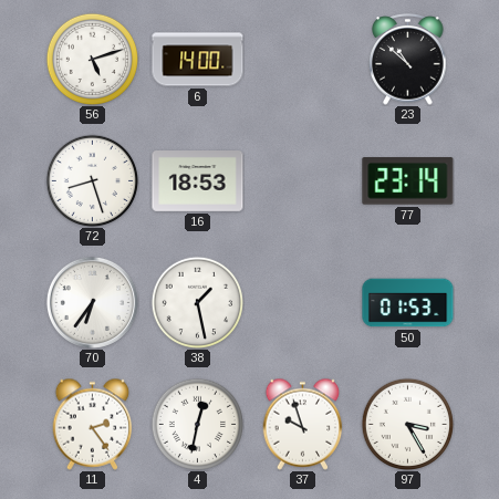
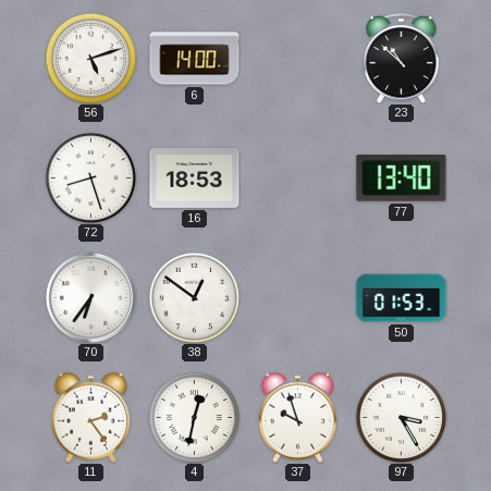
77: 23:14 -> 13:40
38: 1:28 -> 12:51
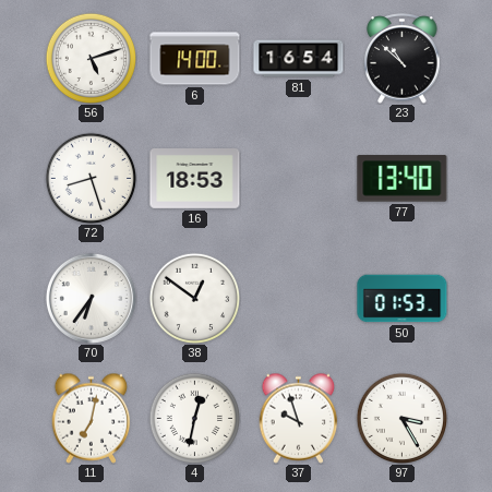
81: none -> 16:54
11: 2:24 -> 7:02
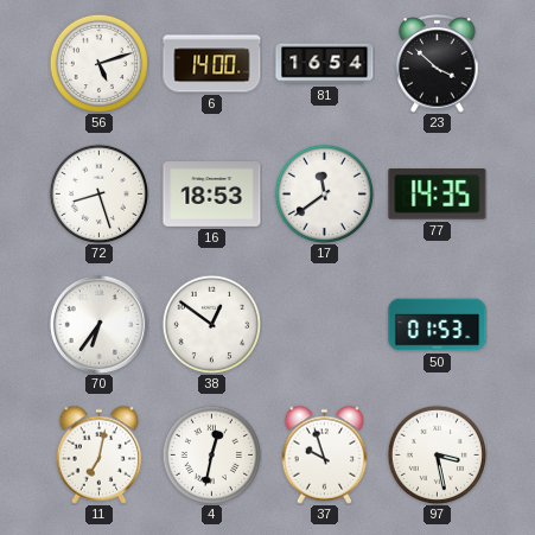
23: 10:52 -> 3:52
17: none -> 11:39
77: 13:40 -> 14:35
97: 3:25 -> 3:28
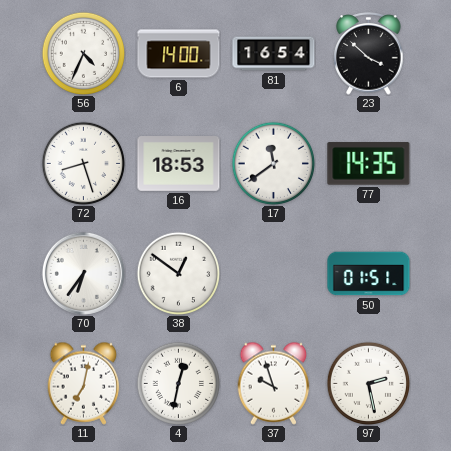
56: 5:12 -> 4:34
50: 01:53 -> 01:51
97: 3:28 -> 2:28
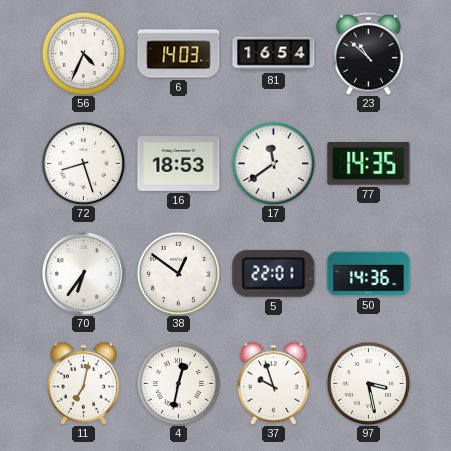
6: 14:00 -> 14:03
23: 3:52 -> 10:52
5: none -> 22:01
50: 01:51 -> 14:36
97: 2:28 -> 3:28
